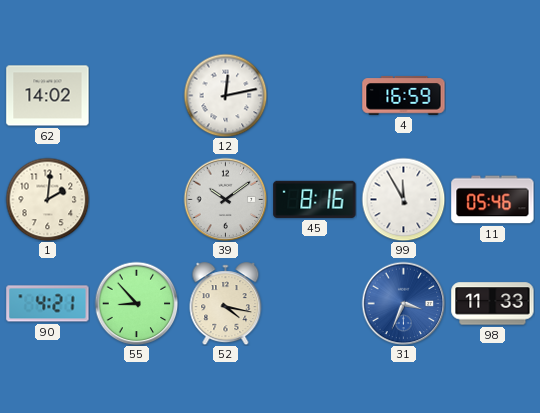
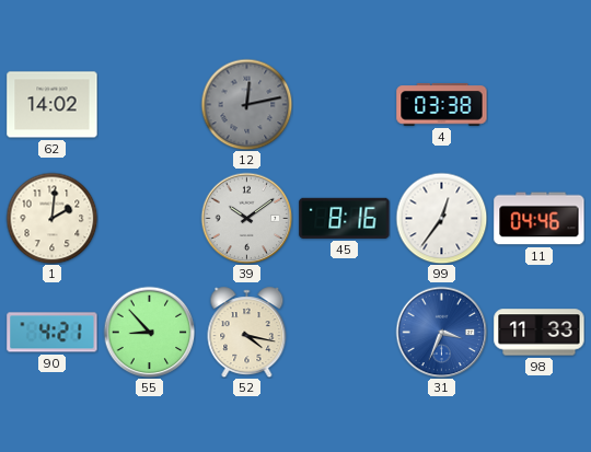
12 dial: white -> grey
4: 16:59 -> 03:38
99: 11:55 -> 12:36
11: 05:46 -> 04:46
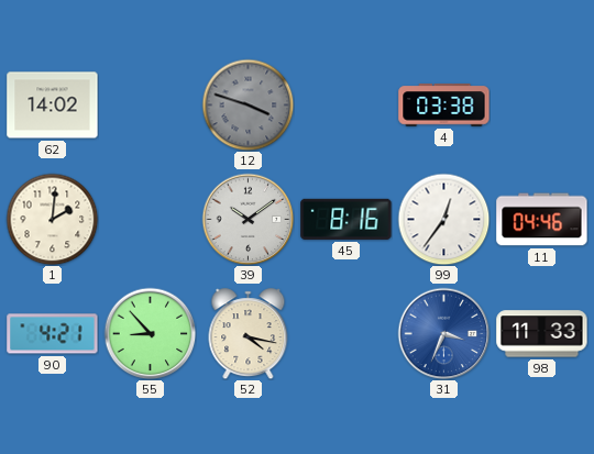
12: 12:13 -> 3:48
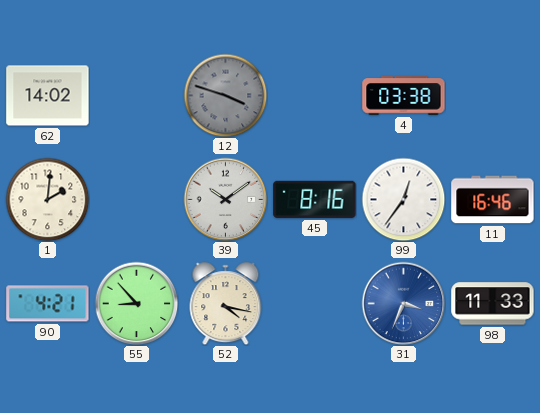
11: 04:46 -> 16:46
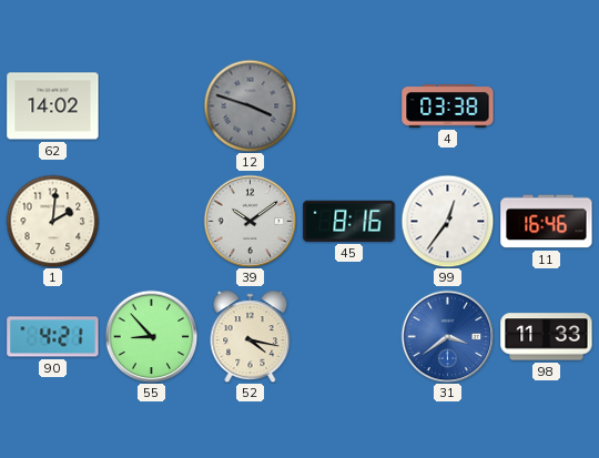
31: 3:34 -> 3:39
